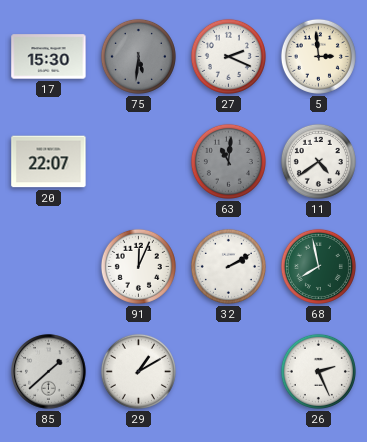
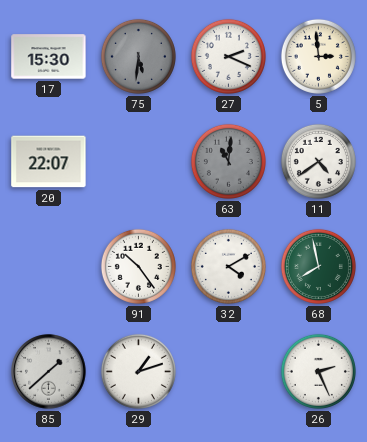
91: 12:04 -> 10:24
32: 2:10 -> 4:10
29: 1:10 -> 1:12
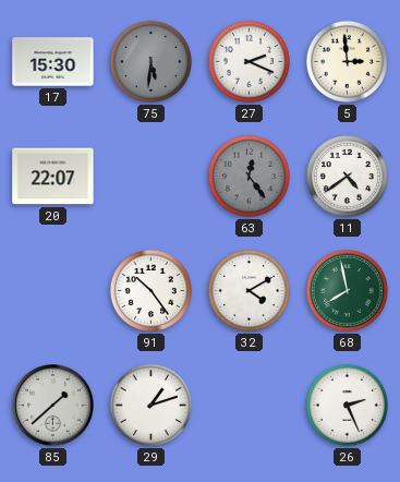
63: 11:01 -> 12:24
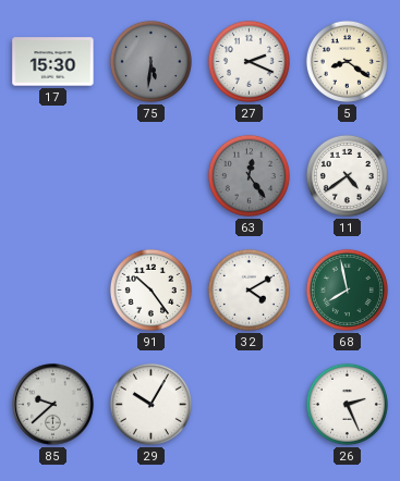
5: 2:59 -> 8:21
20: 22:07 -> none
85: 1:38 -> 9:38
29: 1:12 -> 10:05
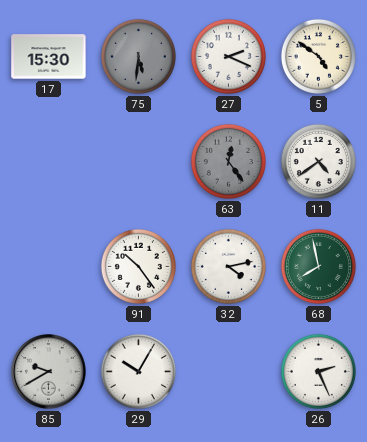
5: 8:21 -> 4:51
32: 4:10 -> 4:13
85: 9:38 -> 9:40
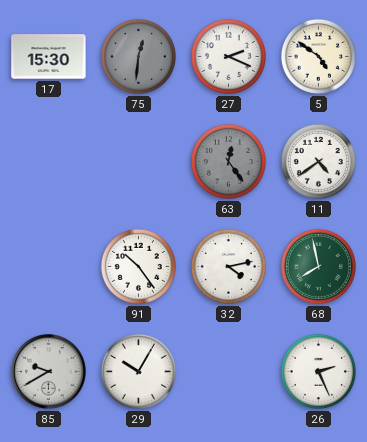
75: 5:31 -> 12:31
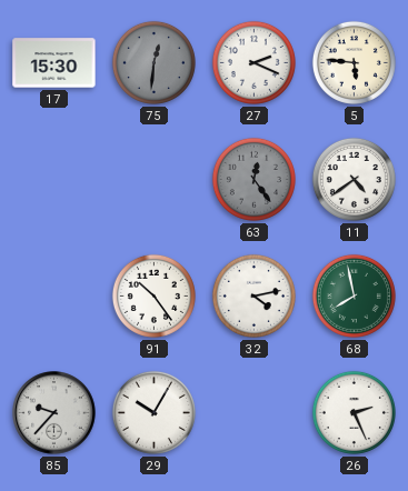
5: 4:51 -> 5:46
85: 9:40 -> 9:37
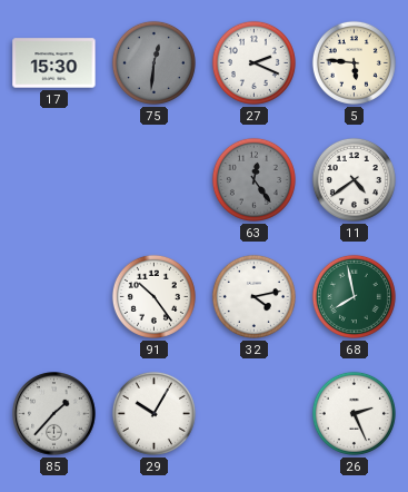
85: 9:37 -> 1:37
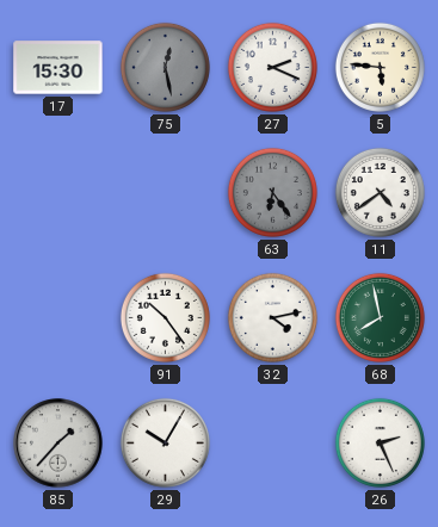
75: 12:31 -> 12:28
63: 12:24 -> 6:24
